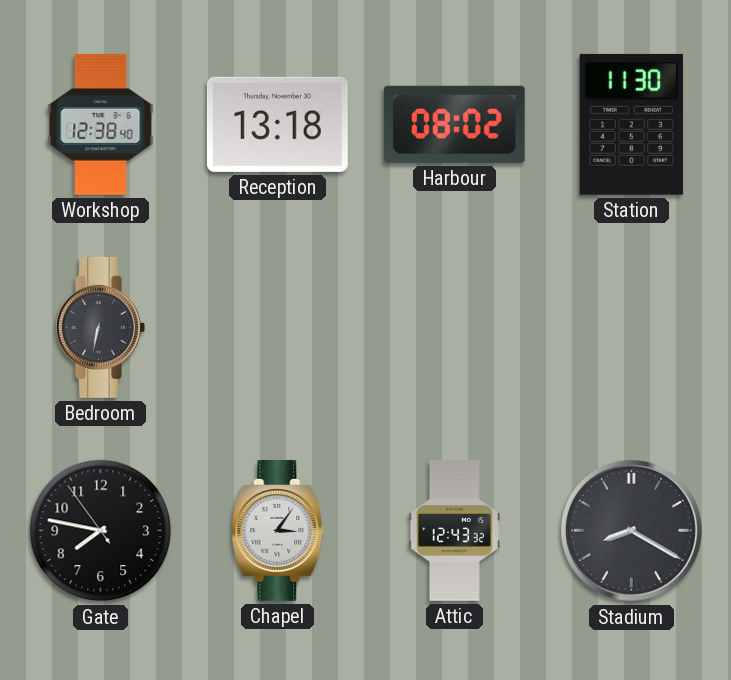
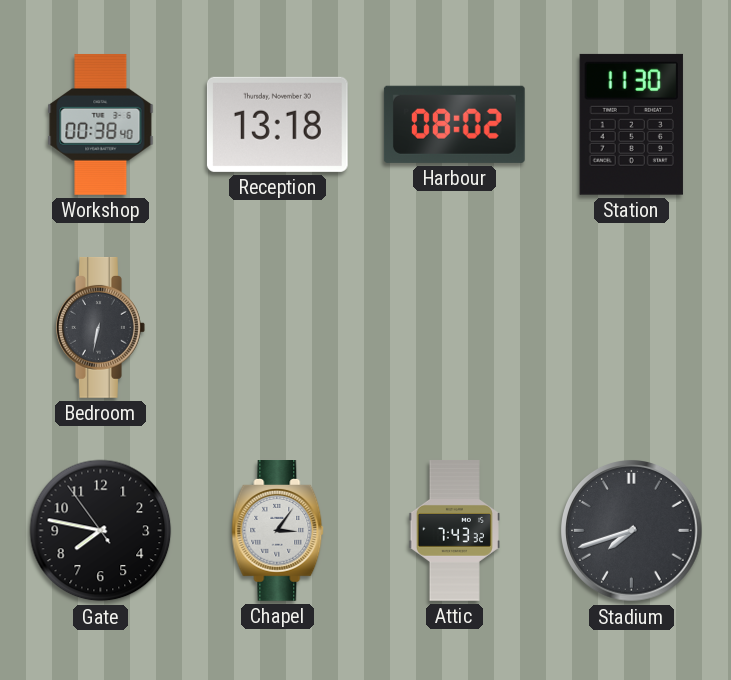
Workshop: 12:38 -> 00:38
Attic: 12:43 -> 7:43
Stadium: 8:20 -> 7:42
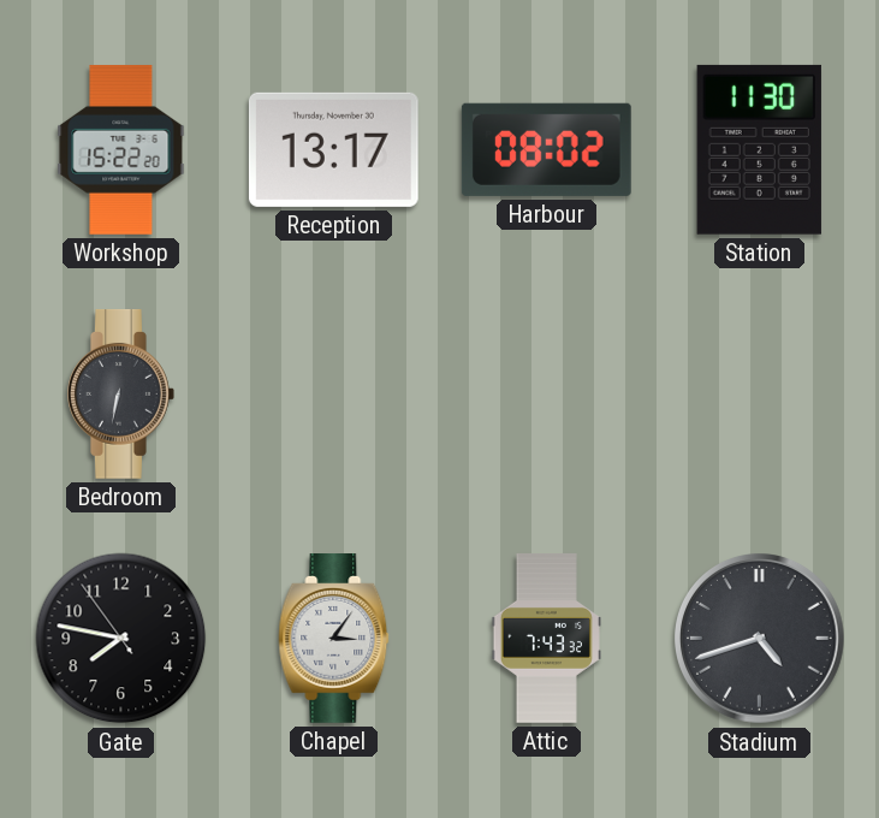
Workshop: 00:38 -> 15:22
Reception: 13:18 -> 13:17
Stadium: 7:42 -> 4:42
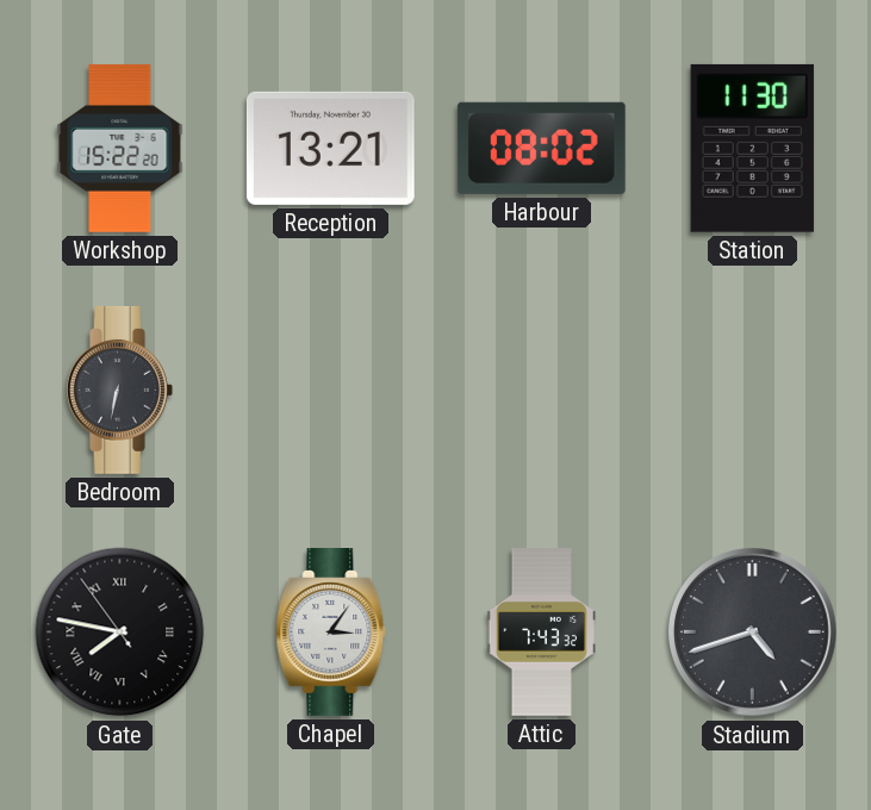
Reception: 13:17 -> 13:21
Gate numerals: Arabic -> Roman
